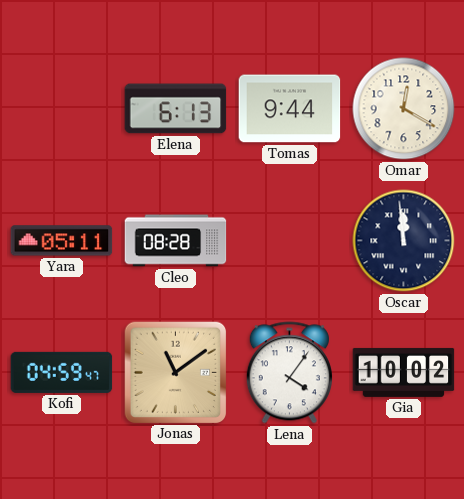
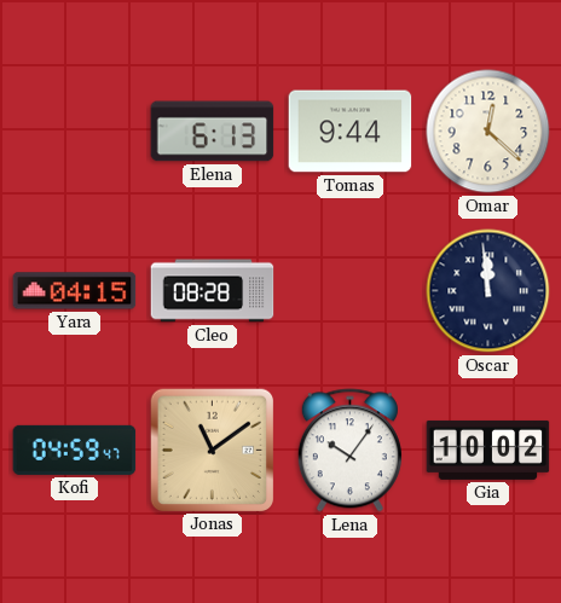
Omar: 12:20 -> 12:22
Yara: 05:11 -> 04:15
Lena: 4:06 -> 10:06
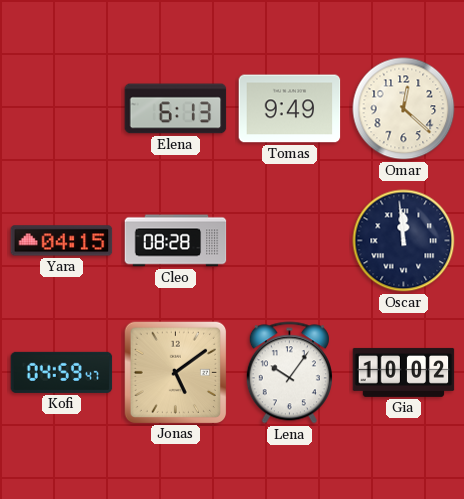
Tomas: 9:44 -> 9:49
Jonas: 11:09 -> 5:09
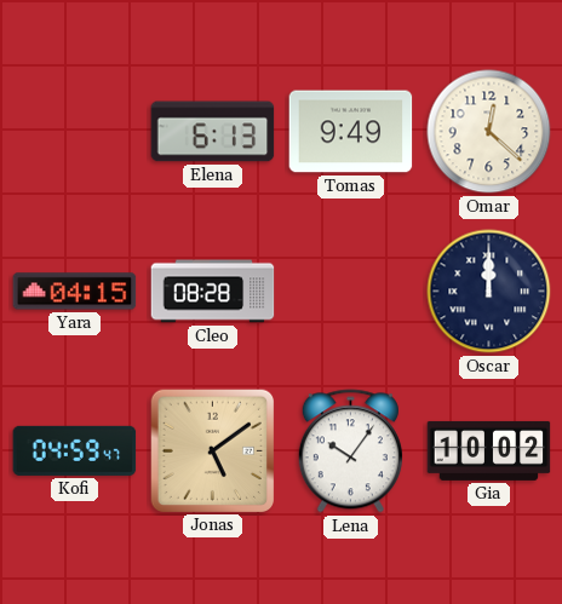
Oscar: 11:59 -> 12:00
